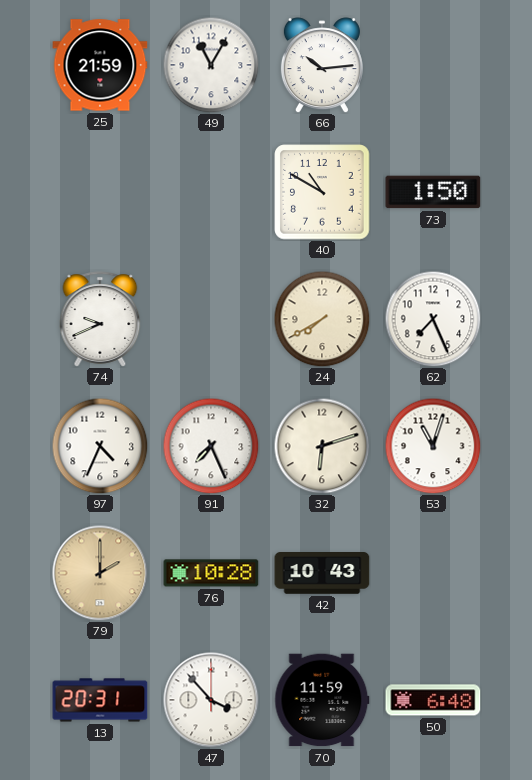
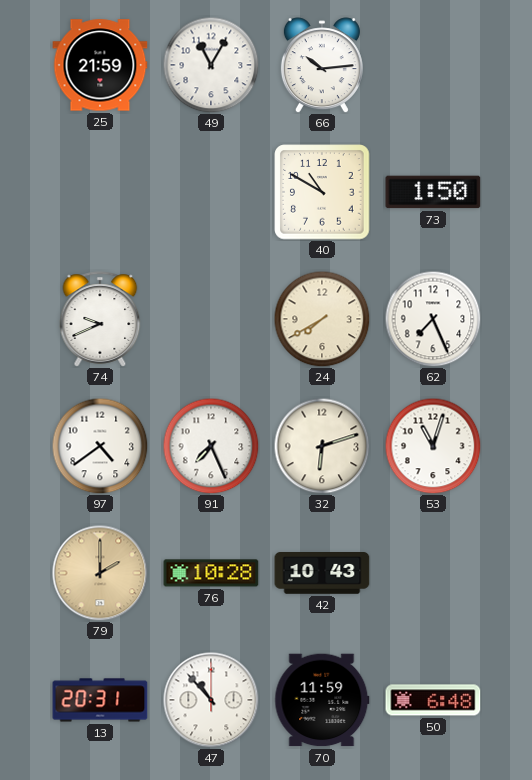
97: 4:34 -> 4:39
47: 3:53 -> 10:53
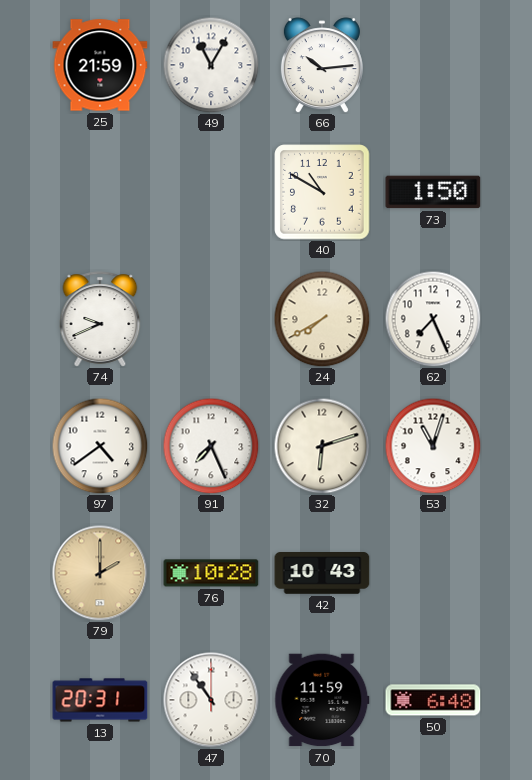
47: 10:53 -> 10:54
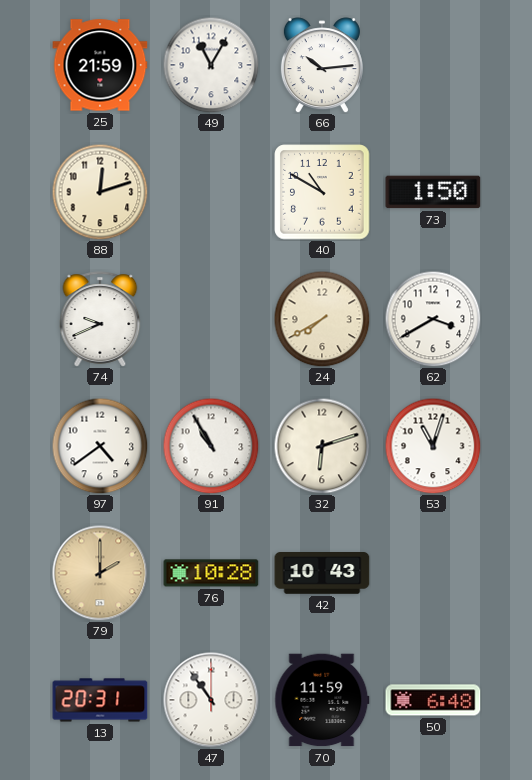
88: none -> 12:12
62: 7:26 -> 3:40
91: 7:26 -> 10:55
